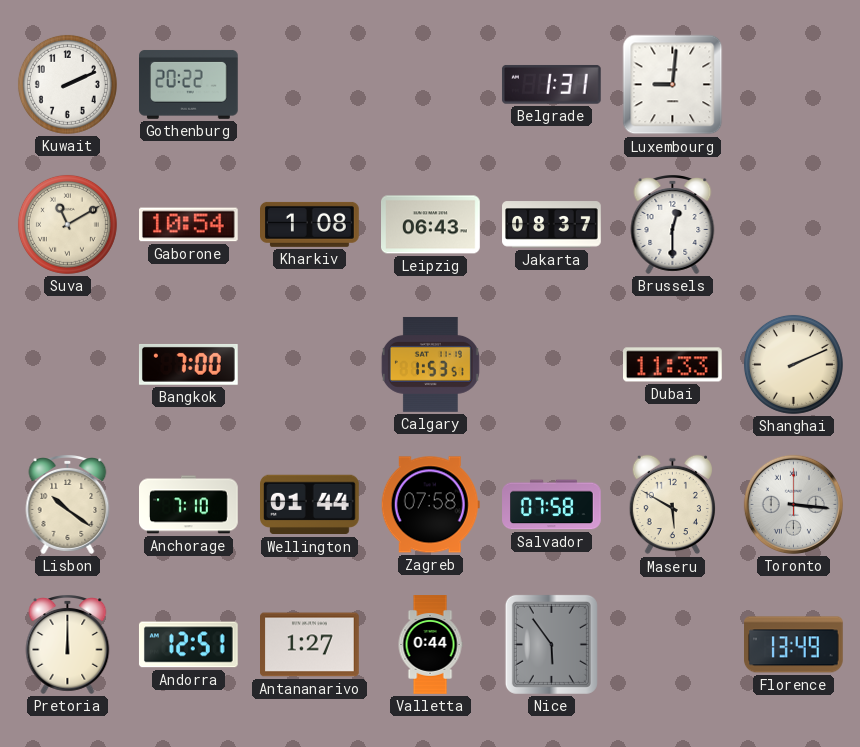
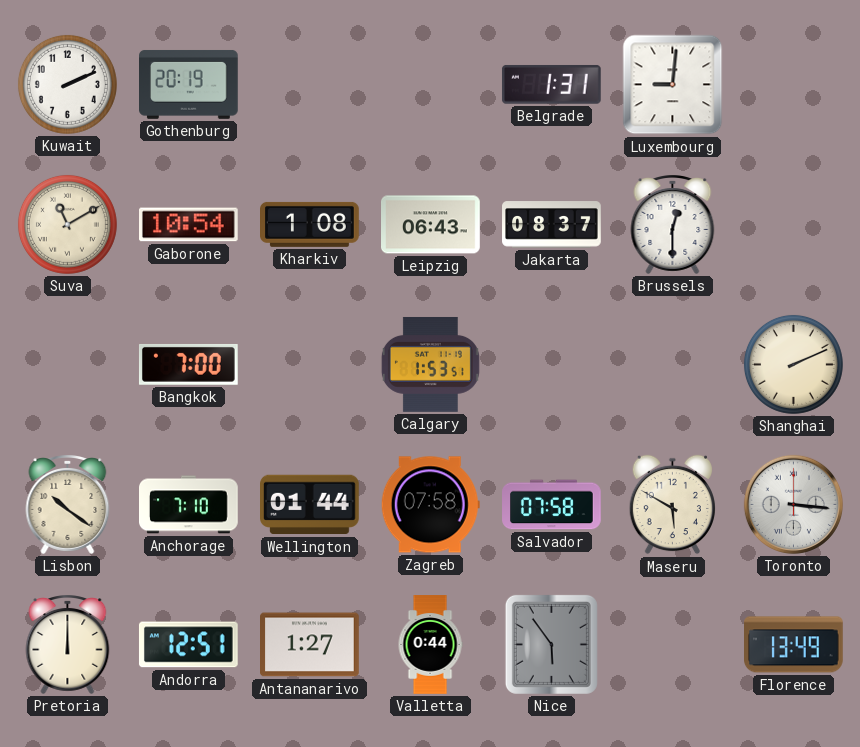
Gothenburg: 20:22 -> 20:19
Dubai: 11:33 -> none
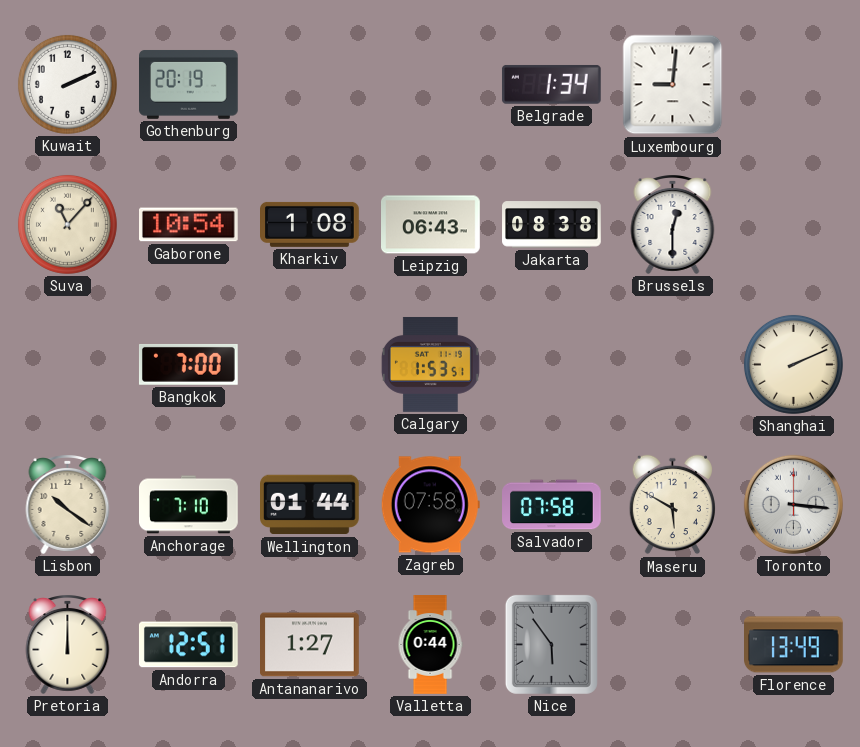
Belgrade: 1:31 -> 1:34
Suva: 11:10 -> 11:07
Jakarta: 08:37 -> 08:38
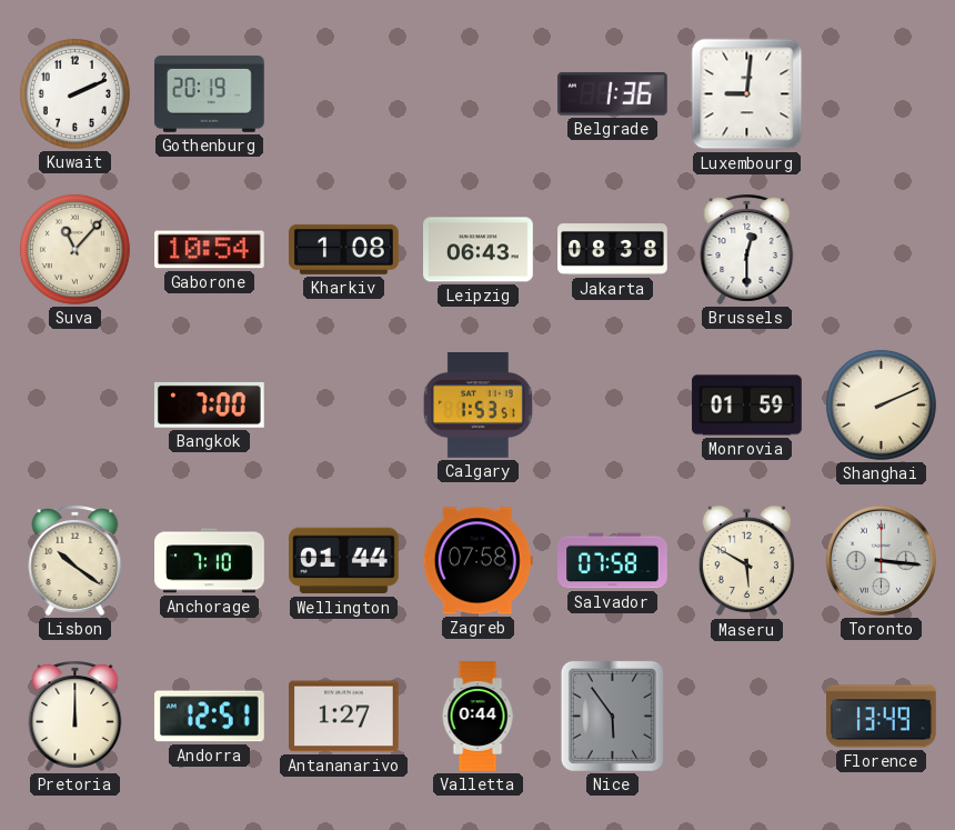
Belgrade: 1:34 -> 1:36
Monrovia: none -> 01:59
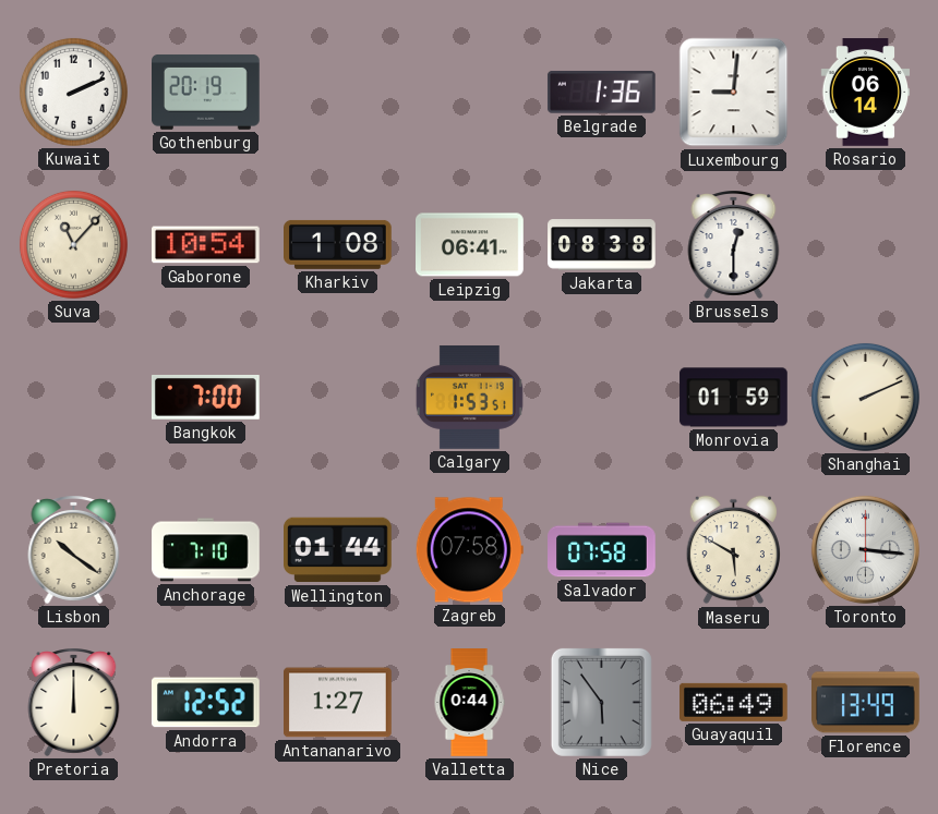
Rosario: none -> 06:14
Leipzig: 06:43 -> 06:41
Andorra: 12:51 -> 12:52
Guayaquil: none -> 06:49
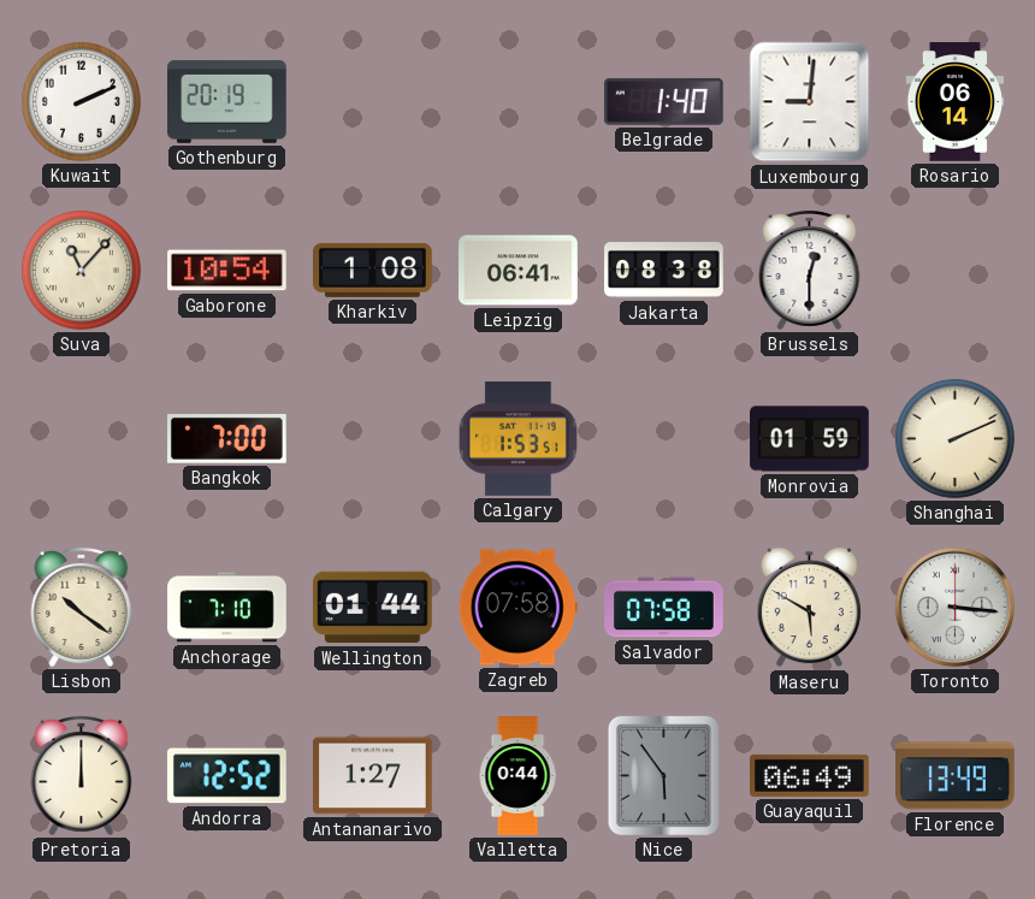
Belgrade: 1:36 -> 1:40
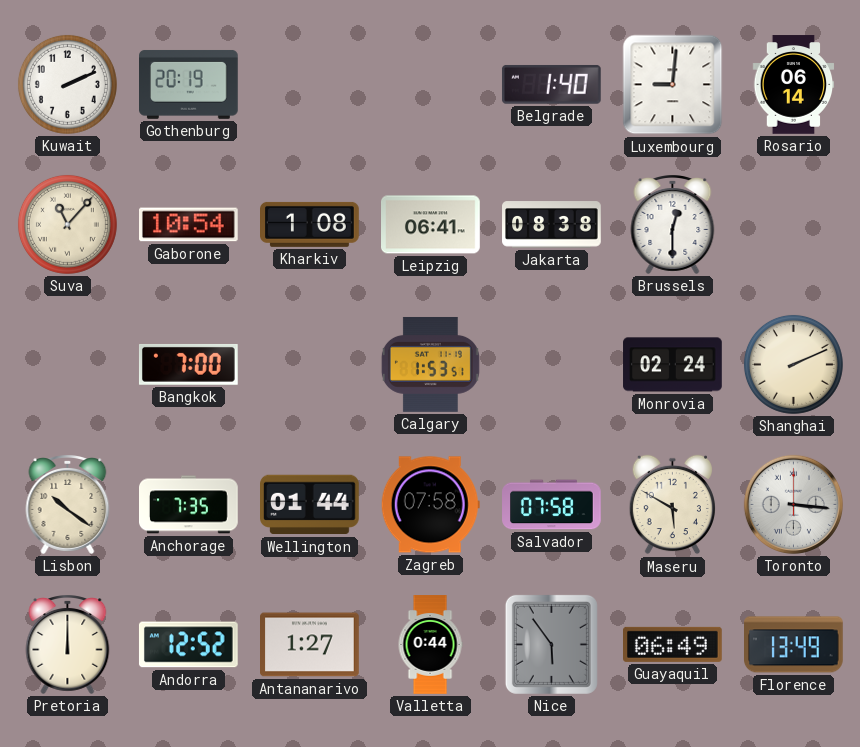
Monrovia: 01:59 -> 02:24
Anchorage: 7:10 -> 7:35
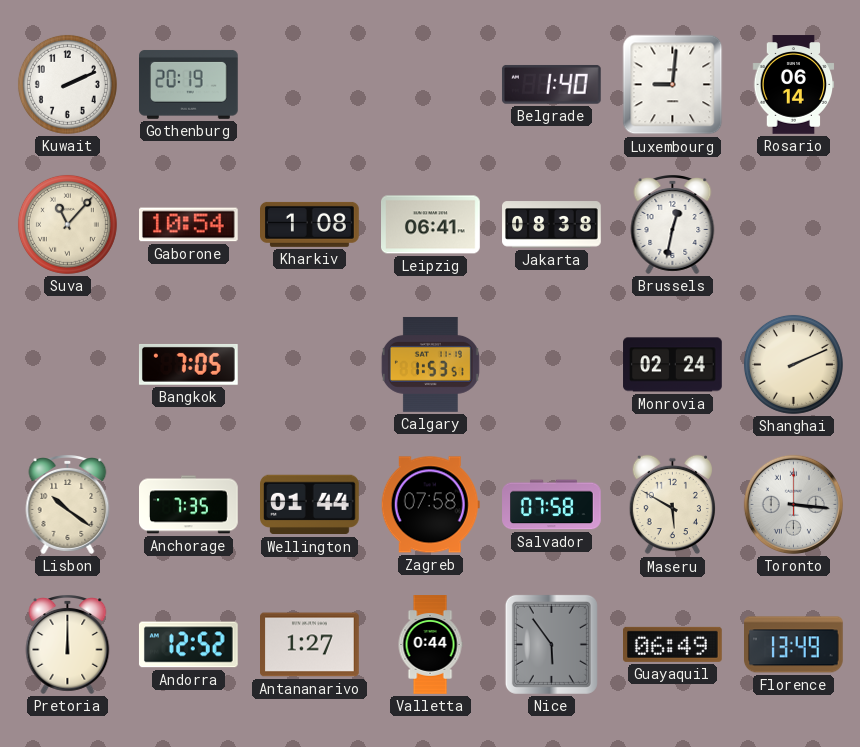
Brussels: 12:30 -> 12:32
Bangkok: 7:00 -> 7:05
